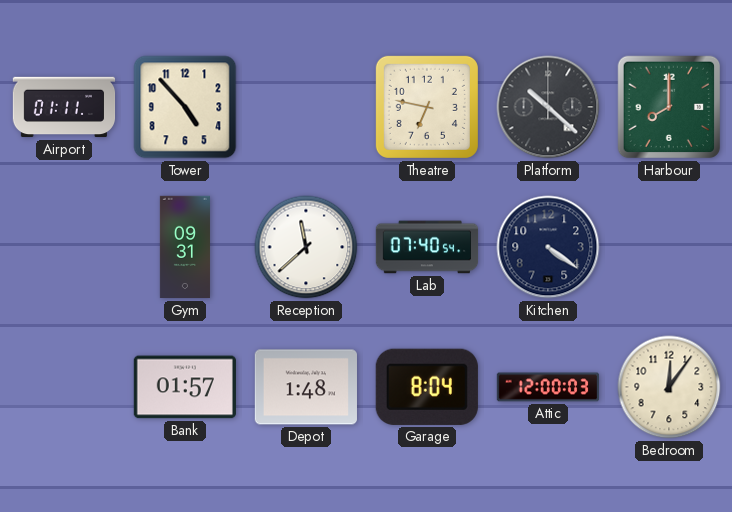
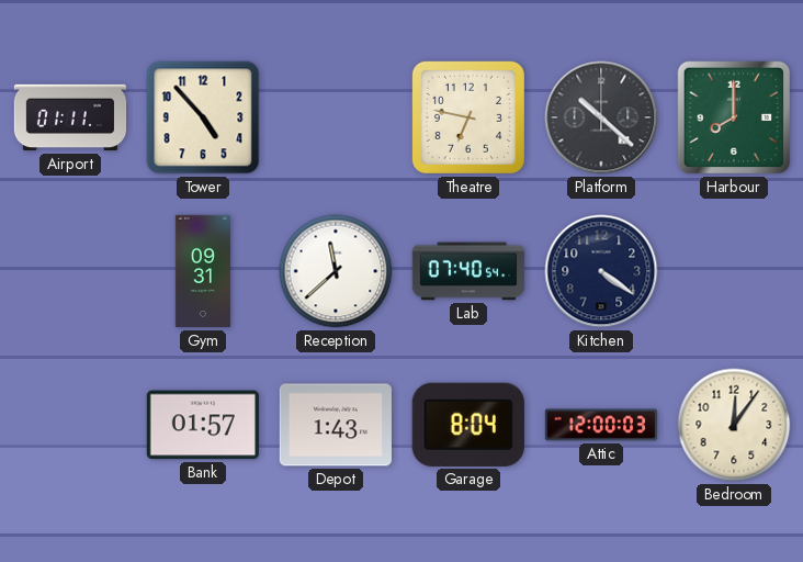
Depot: 1:48 -> 1:43
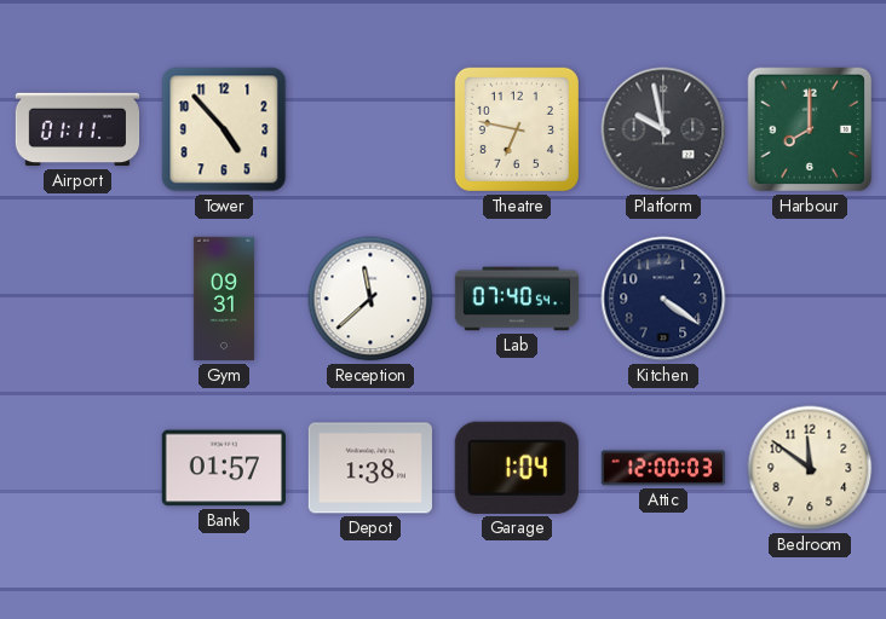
Platform: 10:22 -> 9:58
Depot: 1:43 -> 1:38
Garage: 8:04 -> 1:04
Bedroom: 12:06 -> 11:51
